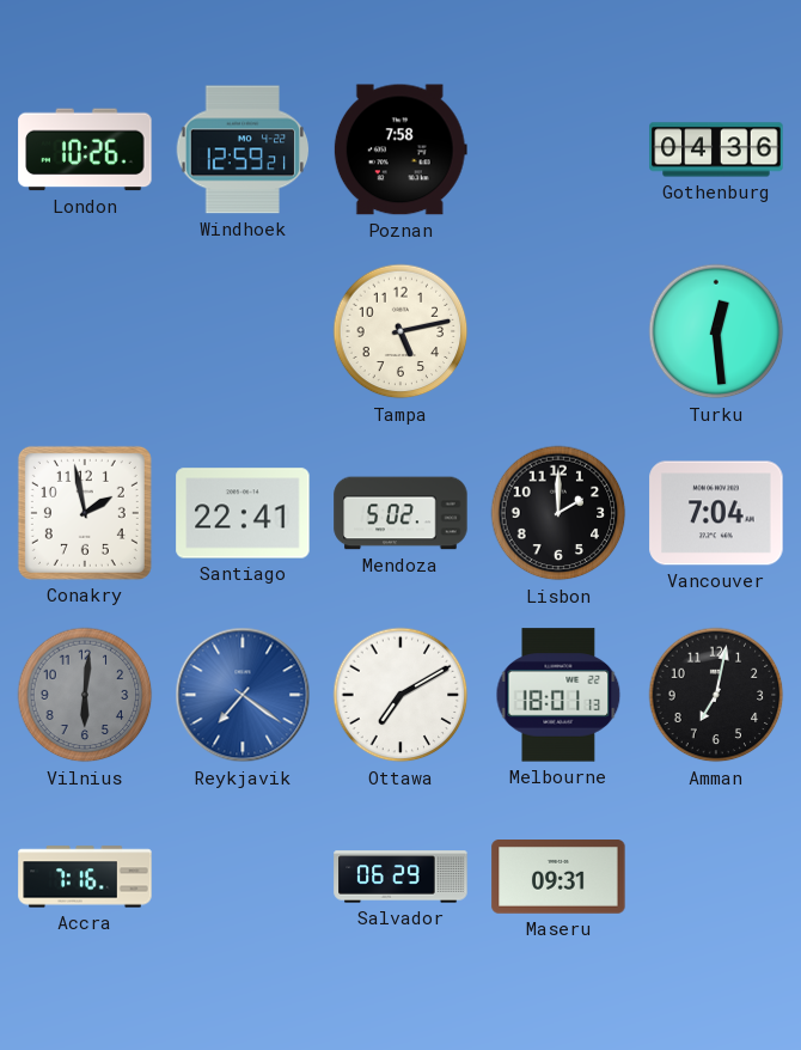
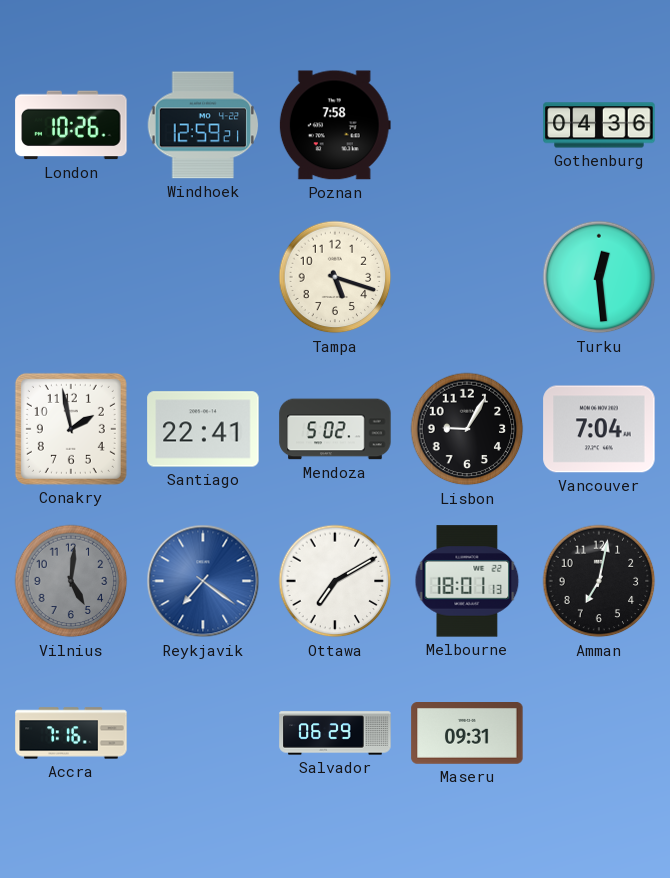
Tampa: 5:13 -> 5:18
Lisbon: 2:00 -> 9:05
Vilnius: 6:01 -> 5:01
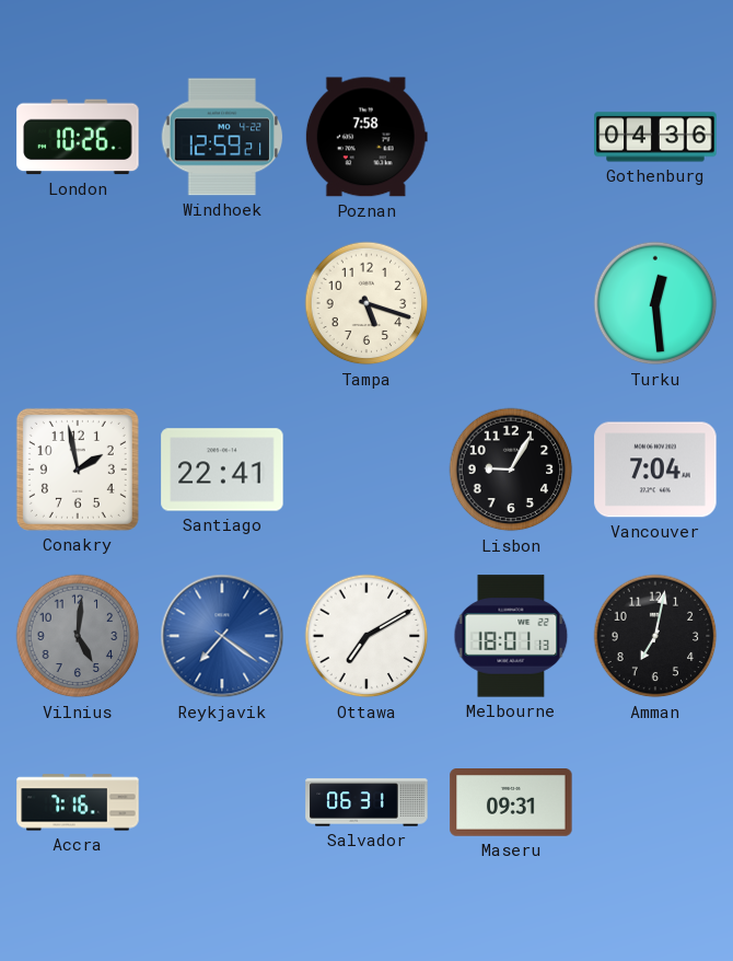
Mendoza: 5:02 -> none
Salvador: 06:29 -> 06:31
